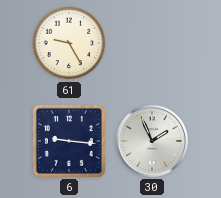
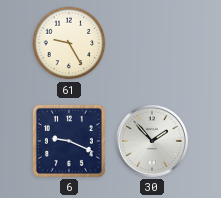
6: 9:16 -> 9:19
30: 1:56 -> 1:53
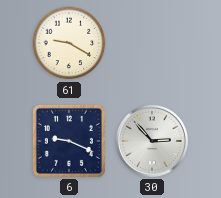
61: 9:25 -> 9:20
30: 1:53 -> 2:53
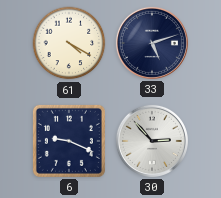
61: 9:20 -> 4:20
33: none -> 5:12
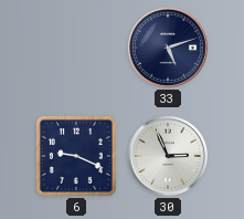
61: 4:20 -> none
30: 2:53 -> 2:56
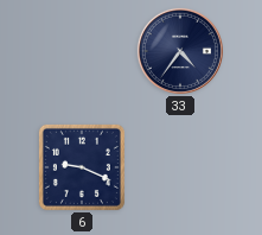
33: 5:12 -> 4:36
30: 2:56 -> none
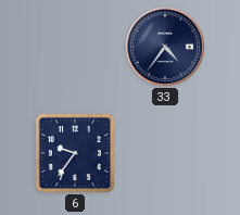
6: 9:19 -> 9:36
